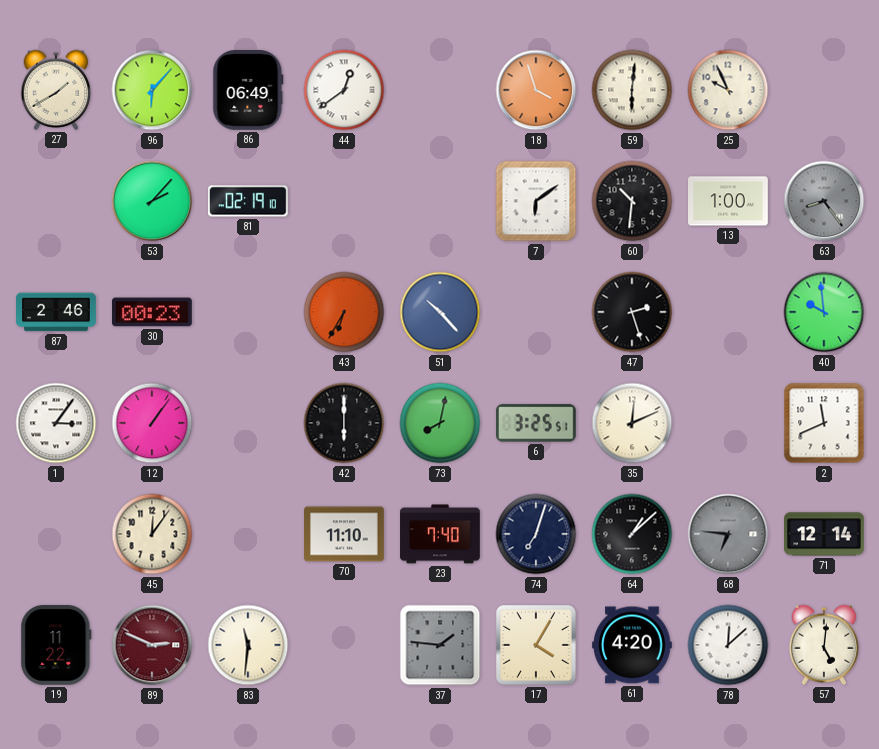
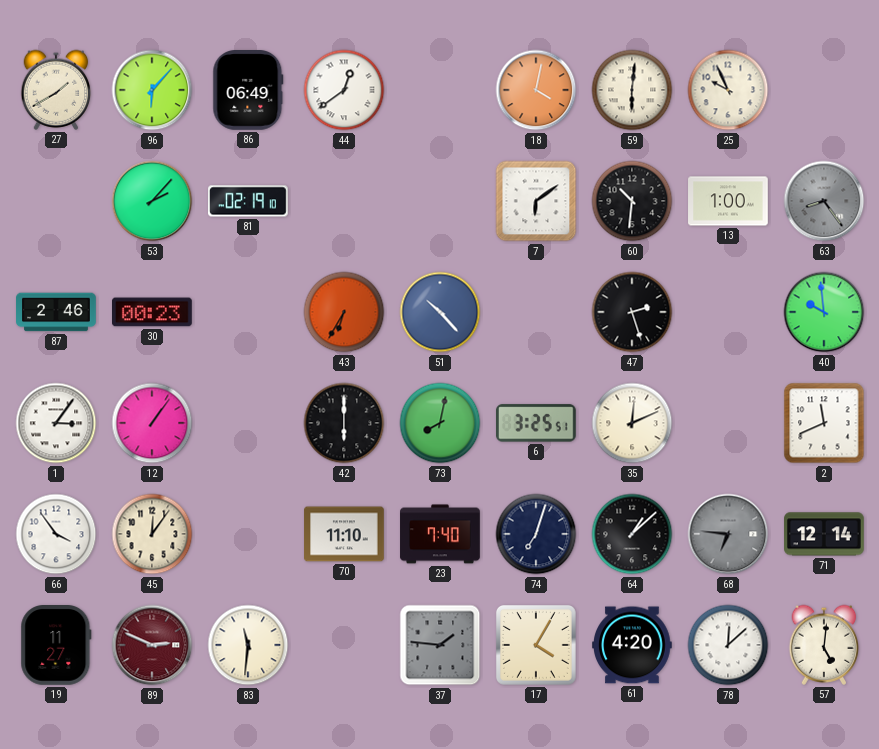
18: 3:57 -> 4:02
66: none -> 3:54
19: 11:22 -> 11:27
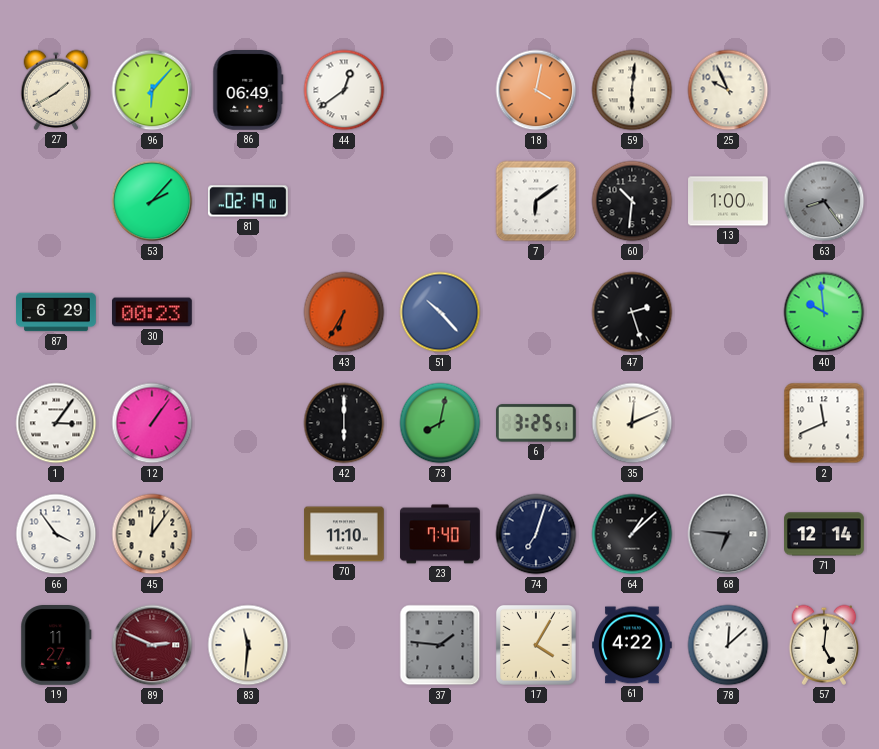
87: 2:46 -> 6:29
61: 4:20 -> 4:22
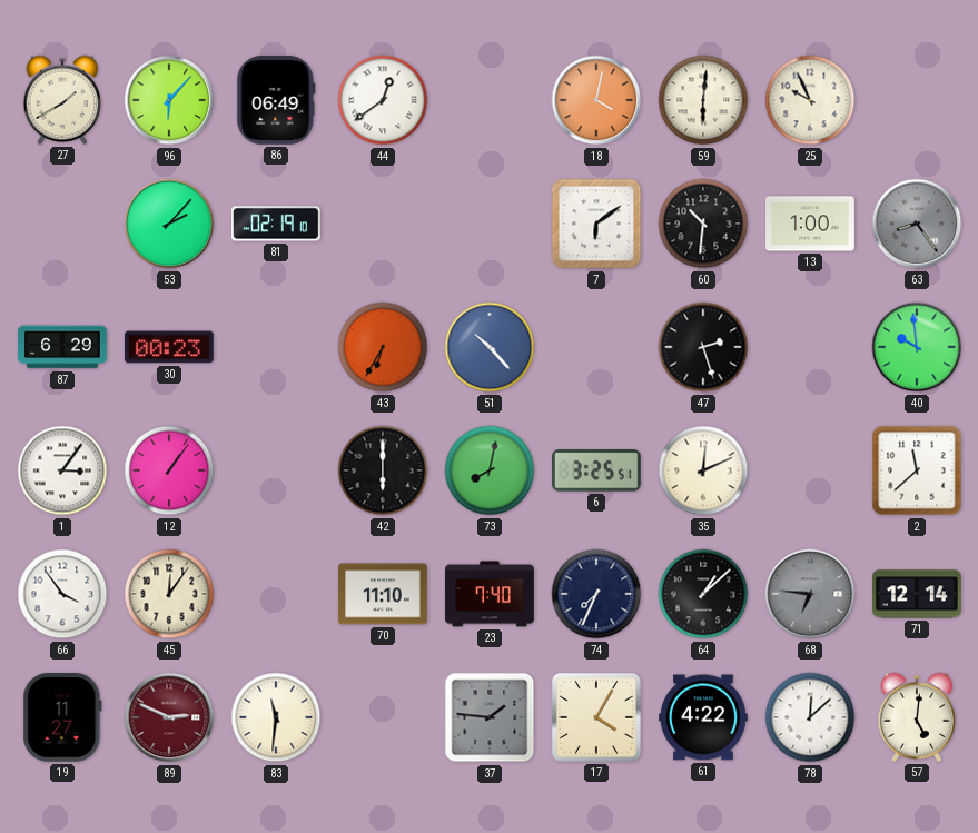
2: 11:41 -> 11:38
74: 7:03 -> 7:34
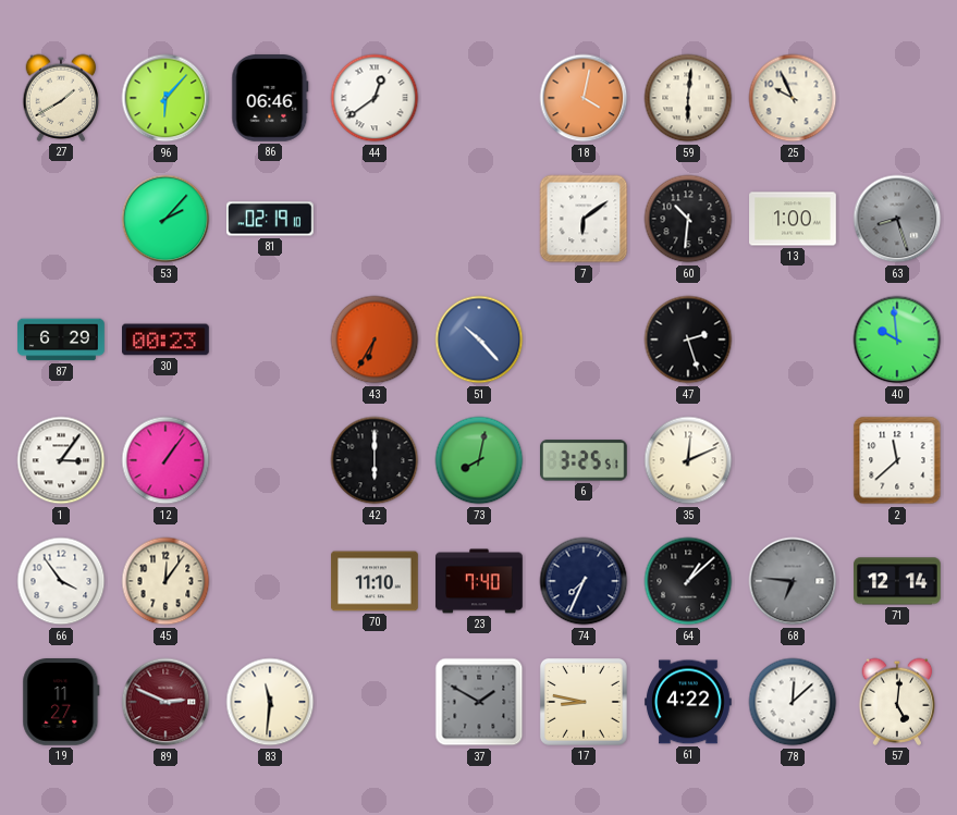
86: 06:49 -> 06:46
63: 8:24 -> 8:27
37: 1:46 -> 1:50
17: 4:05 -> 8:47
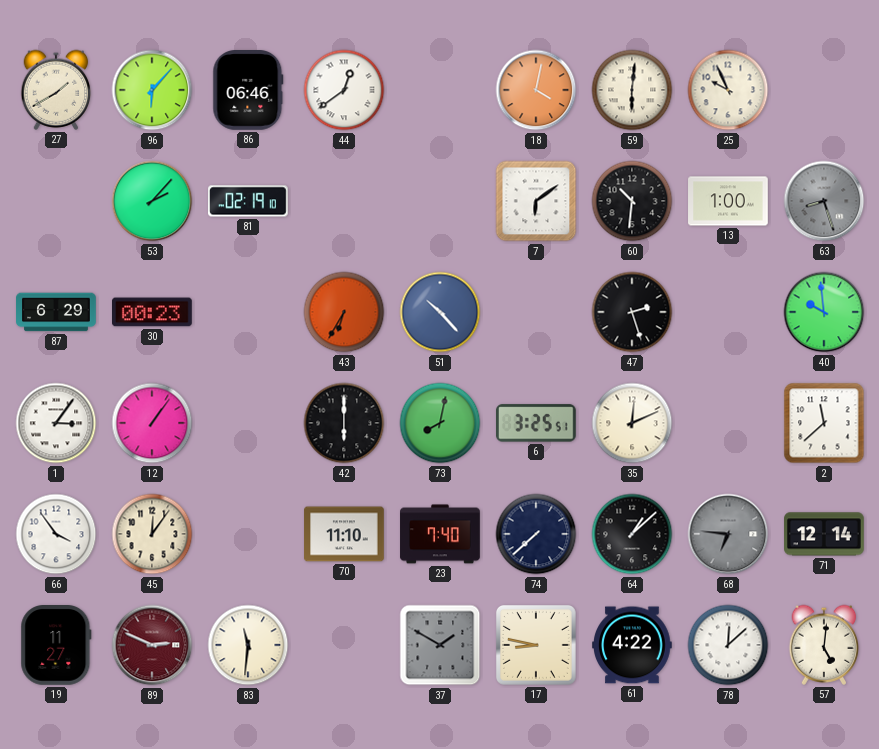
74: 7:34 -> 7:38
